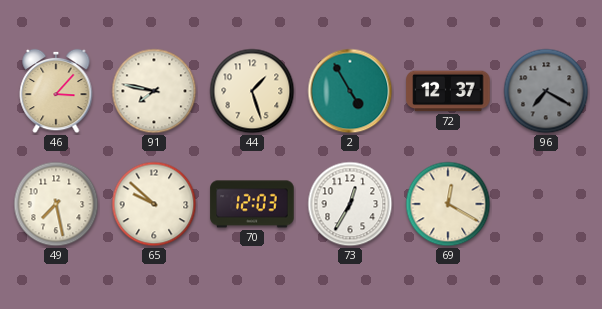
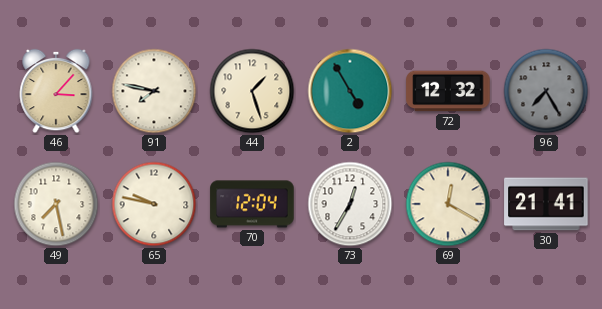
72: 12:37 -> 12:32
96: 7:20 -> 7:25
65: 9:52 -> 9:47
70: 12:03 -> 12:04
30: none -> 21:41
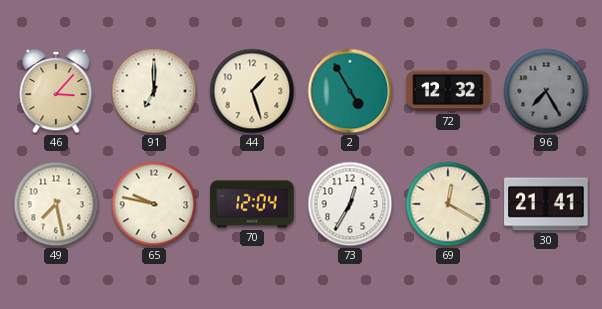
91: 7:47 -> 7:00
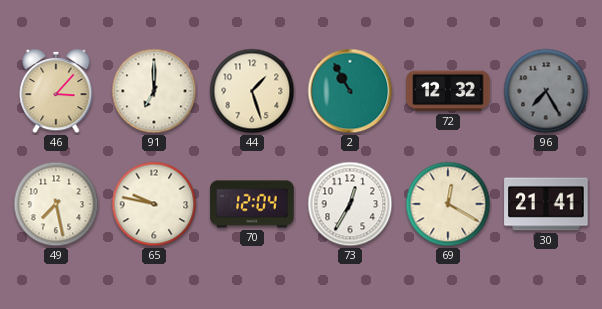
2: 4:55 -> 10:55
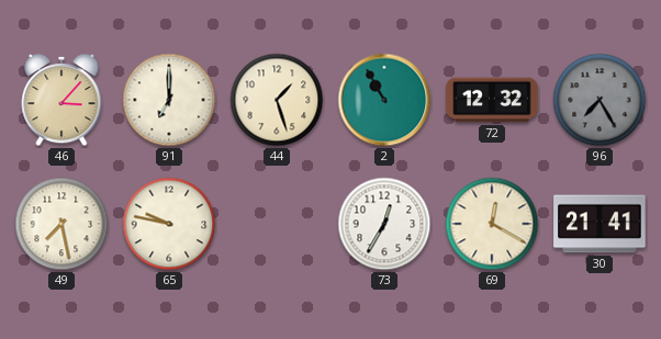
70: 12:04 -> none
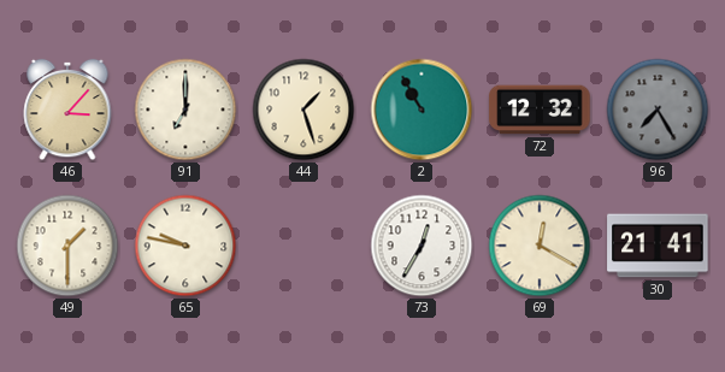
49: 7:28 -> 1:30
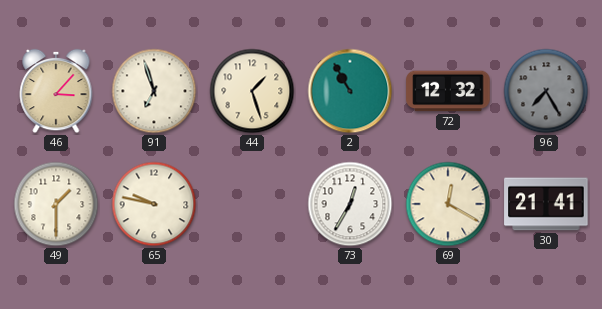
91: 7:00 -> 6:57
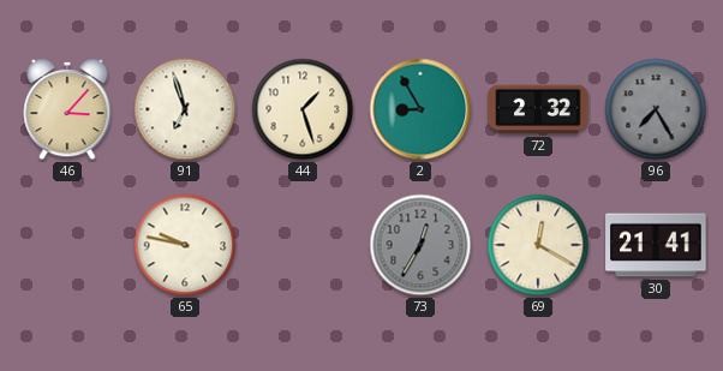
2: 10:55 -> 8:55
72: 12:32 -> 2:32
49: 1:30 -> none
73 dial: white -> grey
